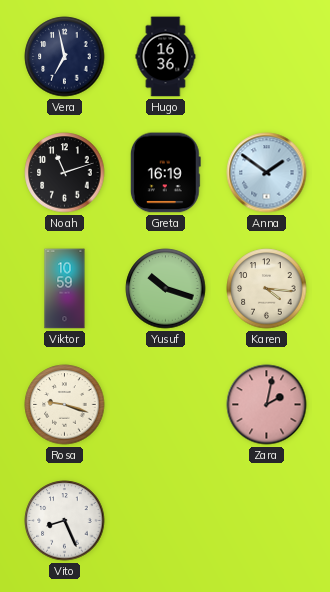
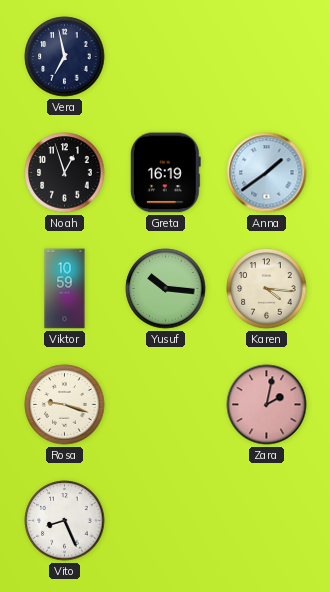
Hugo: 16:36 -> none
Noah: 11:12 -> 12:57
Anna: 1:51 -> 1:39
Yusuf: 10:18 -> 10:16
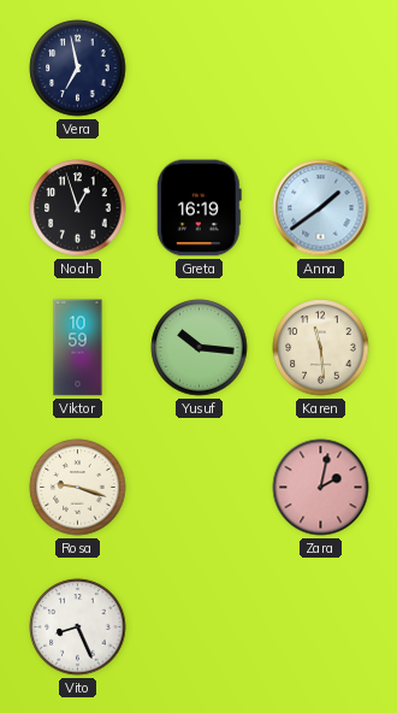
Karen: 4:16 -> 11:29
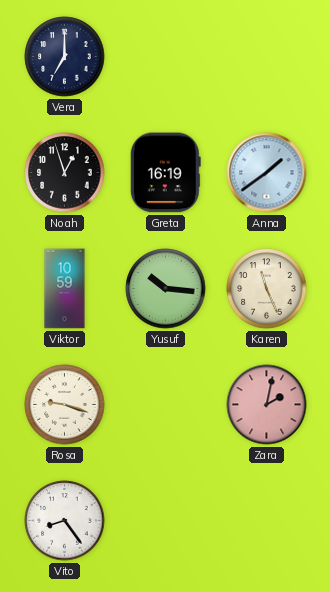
Vera: 6:58 -> 7:00
Karen: 11:29 -> 11:26
Vito: 8:26 -> 8:24
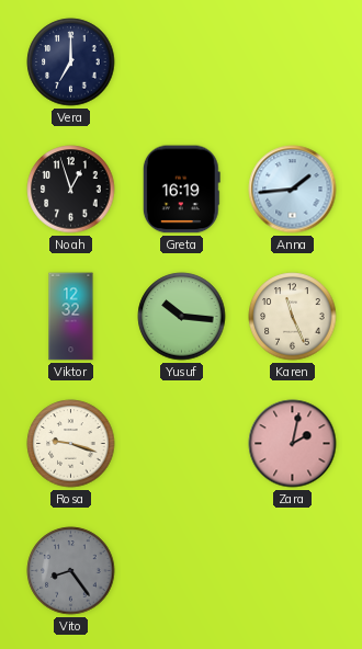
Anna: 1:39 -> 1:44
Viktor: 10:59 -> 12:32
Vito dial: white -> grey
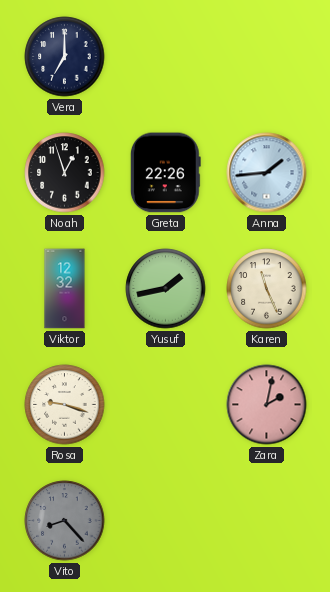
Greta: 16:19 -> 22:26
Yusuf: 10:16 -> 1:43
Vito: 8:24 -> 8:23
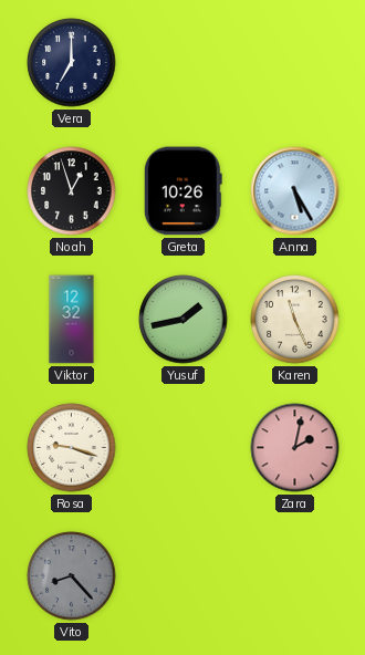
Greta: 22:26 -> 10:26
Anna: 1:44 -> 5:25
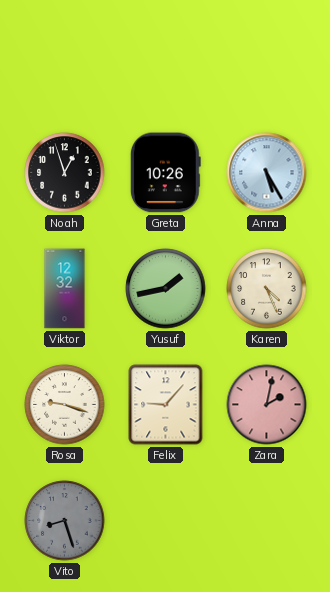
Vera: 7:00 -> none
Karen: 11:26 -> 4:26
Felix: none -> 9:07
Vito: 8:23 -> 8:27
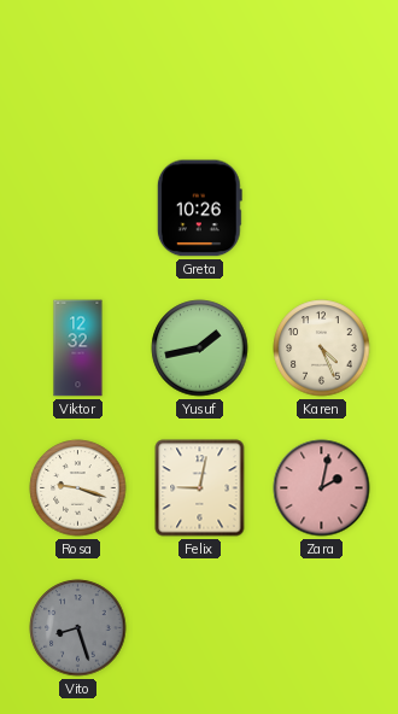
Noah: 12:57 -> none
Anna: 5:25 -> none
Felix: 9:07 -> 9:02
